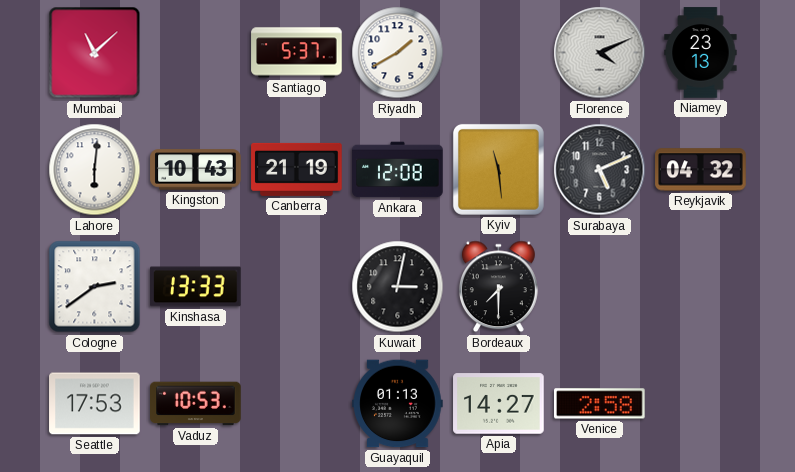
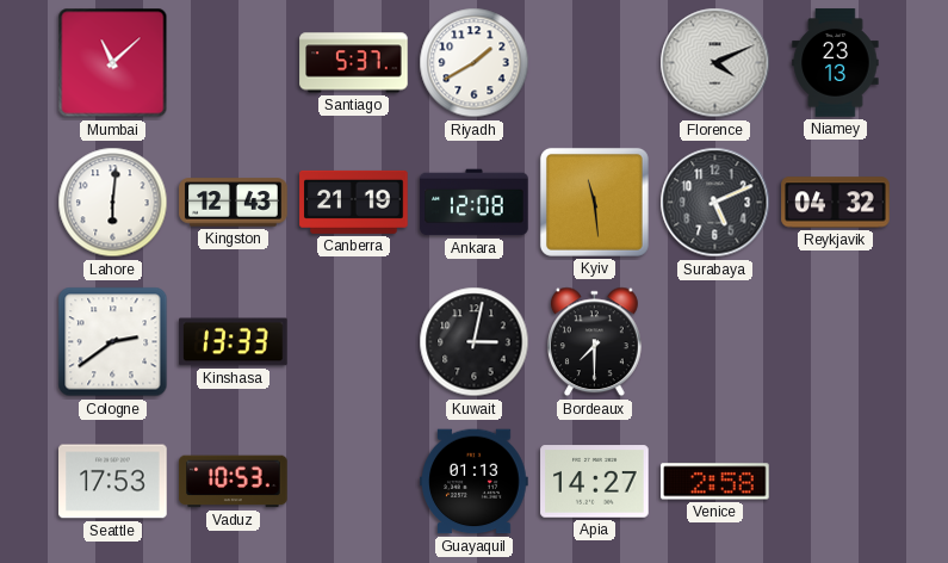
Kingston: 10:43 -> 12:43
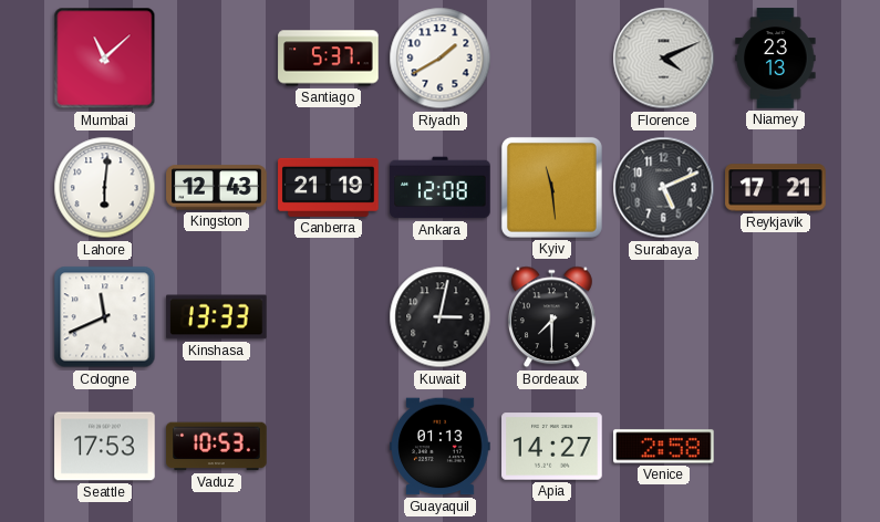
Reykjavik: 04:32 -> 17:21
Cologne: 2:39 -> 11:41
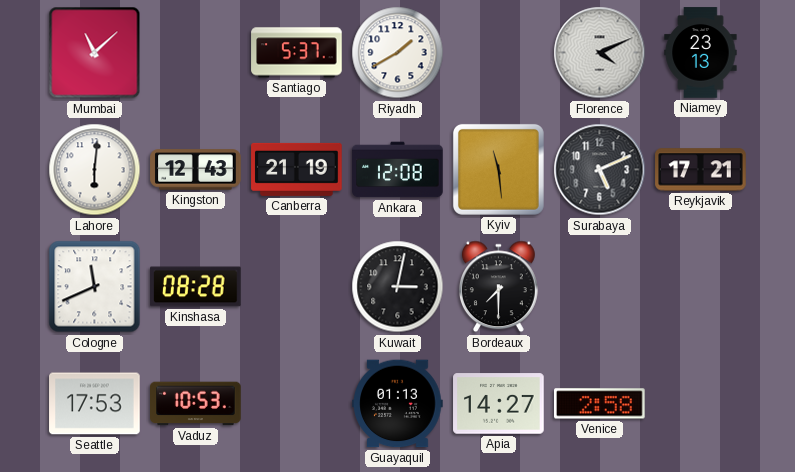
Kinshasa: 13:33 -> 08:28
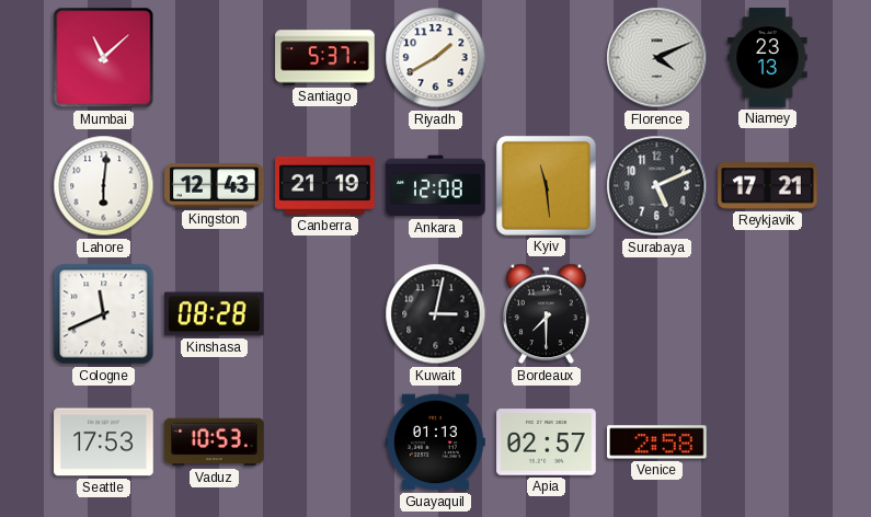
Apia: 14:27 -> 02:57
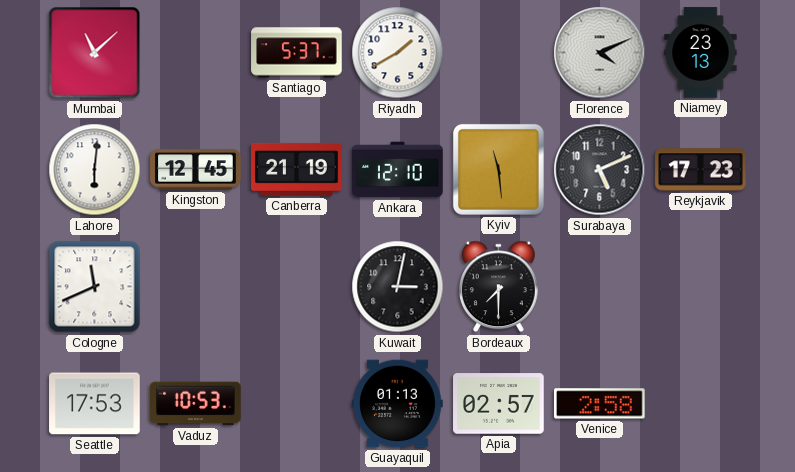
Kingston: 12:43 -> 12:45
Ankara: 12:08 -> 12:10
Reykjavik: 17:21 -> 17:23
Kinshasa: 08:28 -> none
